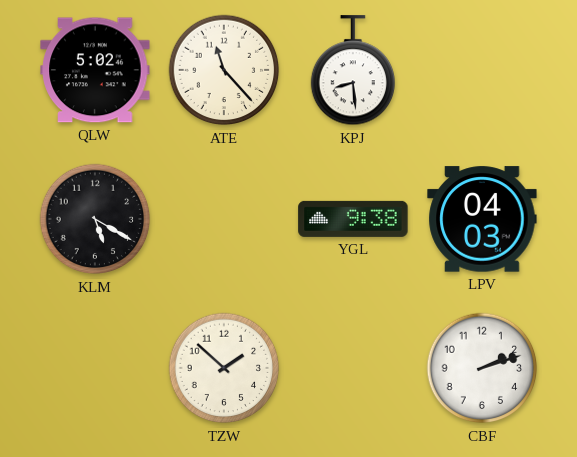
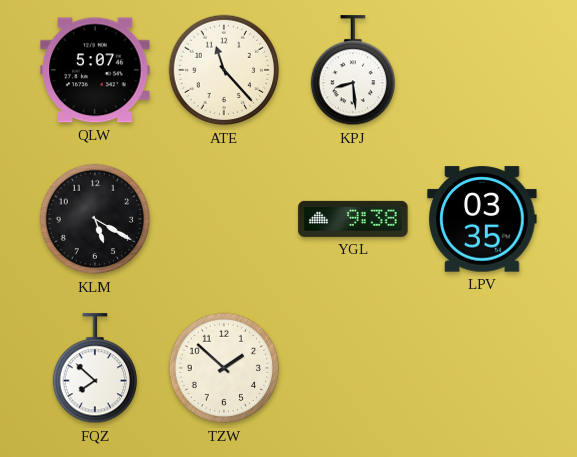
QLW: 5:02 -> 5:07
LPV: 04:03 -> 03:35
FQZ: none -> 7:52
CBF: 2:12 -> none
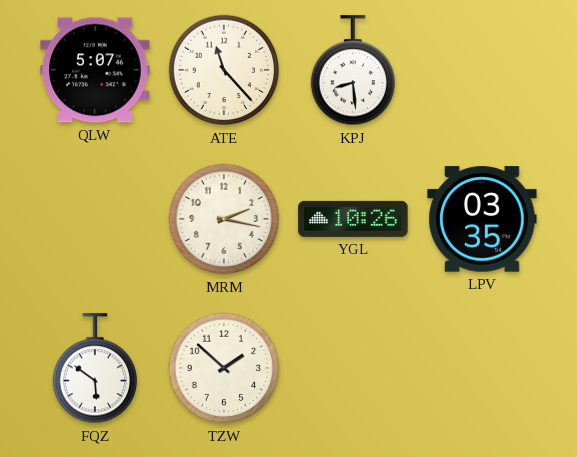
KLM: 5:20 -> none
MRM: none -> 2:17
YGL: 9:38 -> 10:26
FQZ: 7:52 -> 5:51
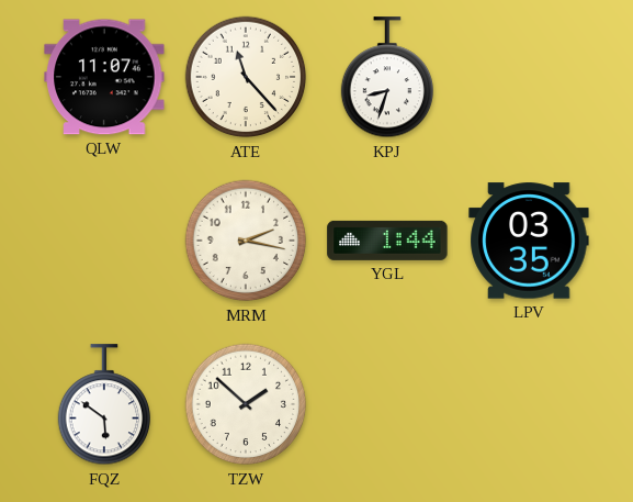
QLW: 5:07 -> 11:07
KPJ: 8:29 -> 8:33
YGL: 10:26 -> 1:44
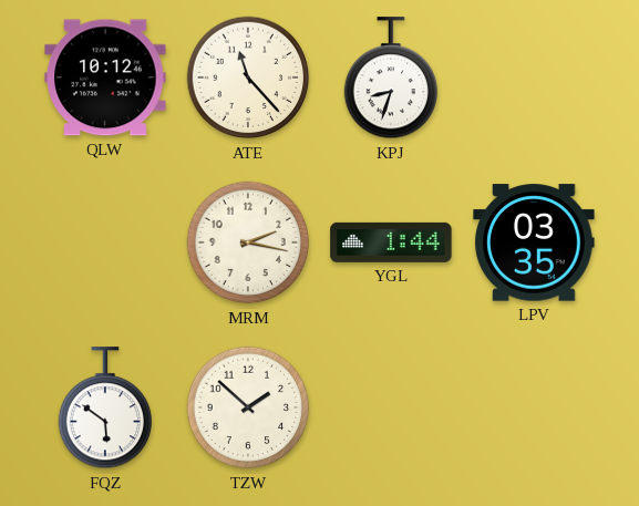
QLW: 11:07 -> 10:12
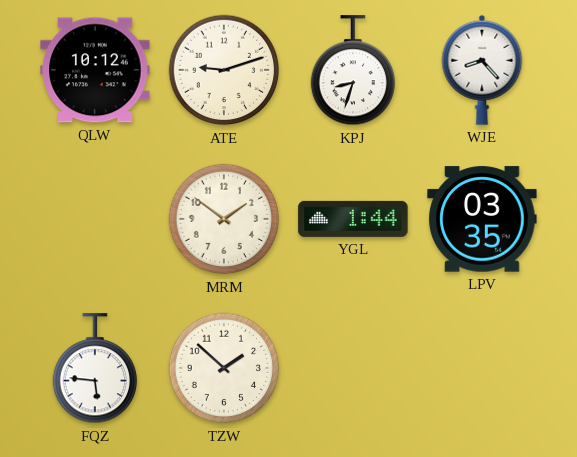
ATE: 11:23 -> 9:12
WJE: none -> 8:23
MRM: 2:17 -> 1:51
FQZ: 5:51 -> 5:46
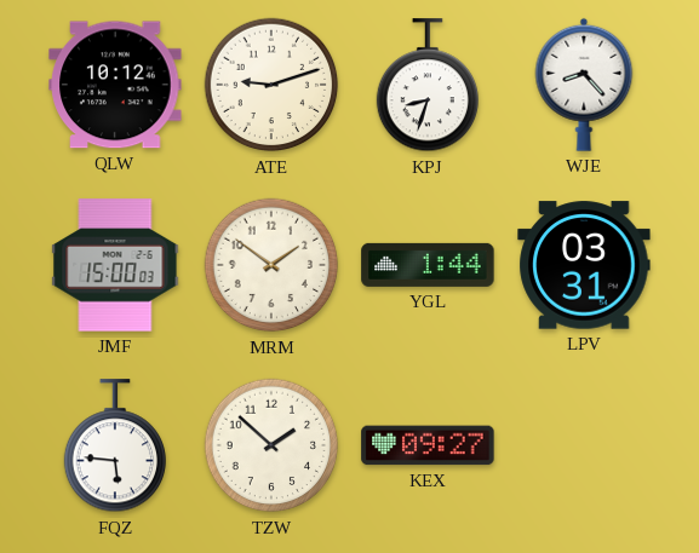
JMF: none -> 15:00
LPV: 03:35 -> 03:31
KEX: none -> 09:27
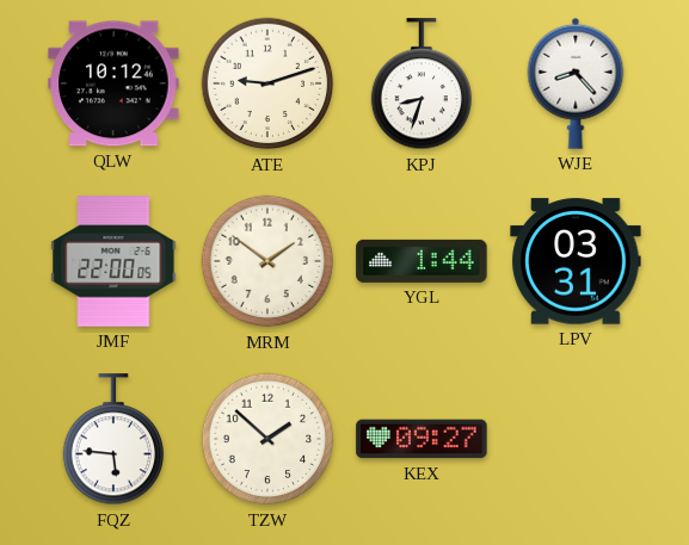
JMF: 15:00 -> 22:00
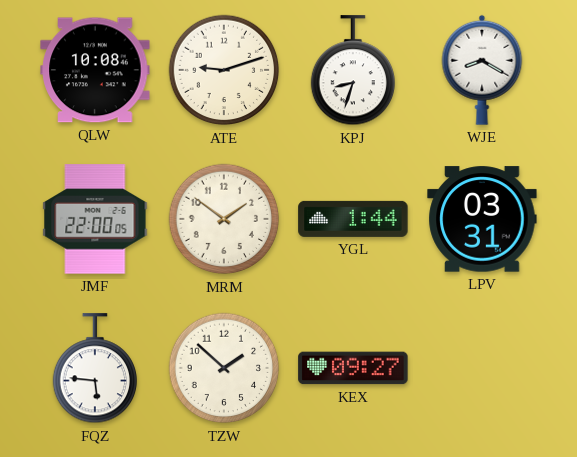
QLW: 10:12 -> 10:08
WJE: 8:23 -> 8:20
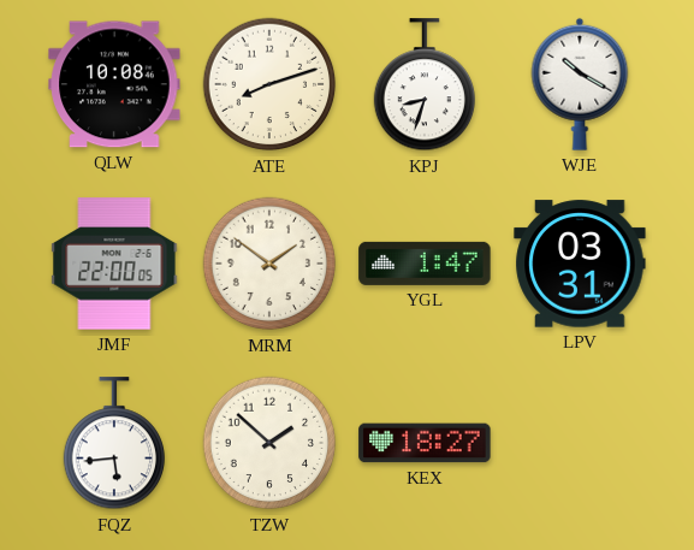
ATE: 9:12 -> 8:12
WJE: 8:20 -> 10:20
YGL: 1:44 -> 1:47
FQZ: 5:46 -> 5:44
KEX: 09:27 -> 18:27
